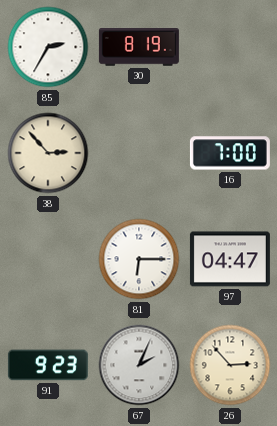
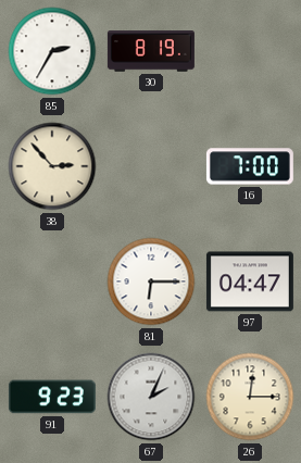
26: 2:53 -> 12:15
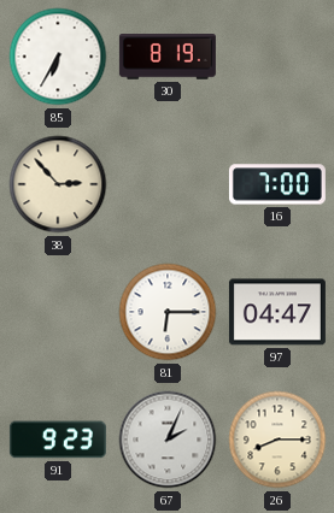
85: 2:35 -> 6:35
26: 12:15 -> 8:15
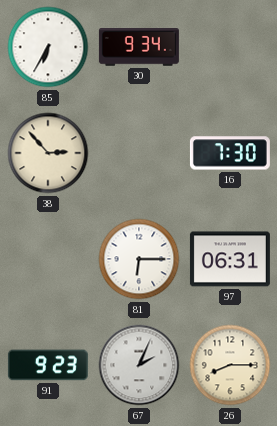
30: 8:19 -> 9:34
16: 7:00 -> 7:30
97: 04:47 -> 06:31
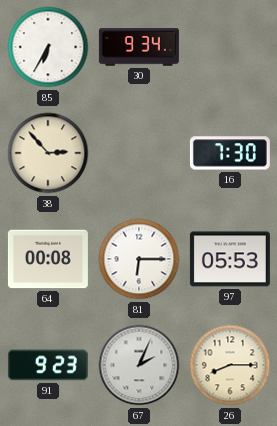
64: none -> 00:08
97: 06:31 -> 05:53
